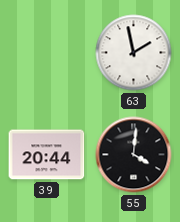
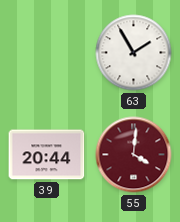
63: 1:58 -> 1:55
55 dial: black -> burgundy
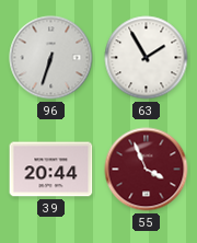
96: none -> 6:33
55: 4:01 -> 3:56
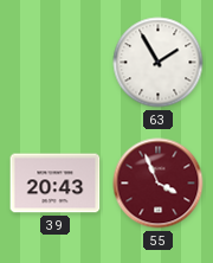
96: 6:33 -> none
39: 20:44 -> 20:43
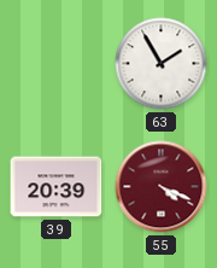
39: 20:43 -> 20:39
55: 3:56 -> 4:19
